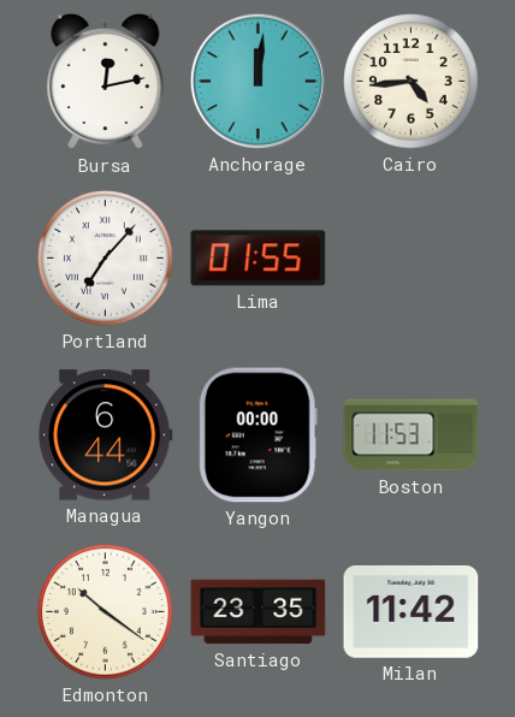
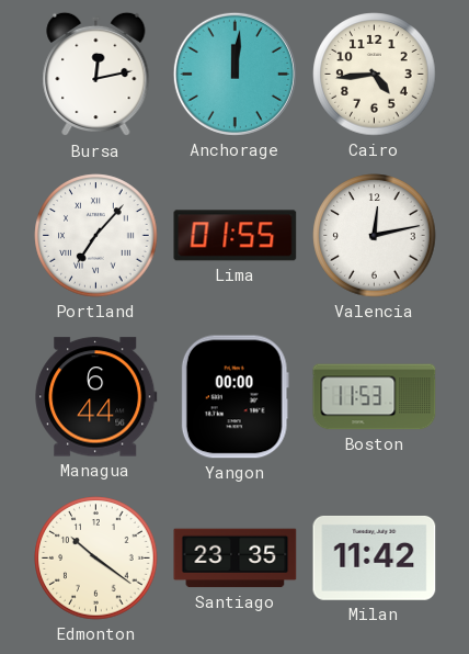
Valencia: none -> 12:13
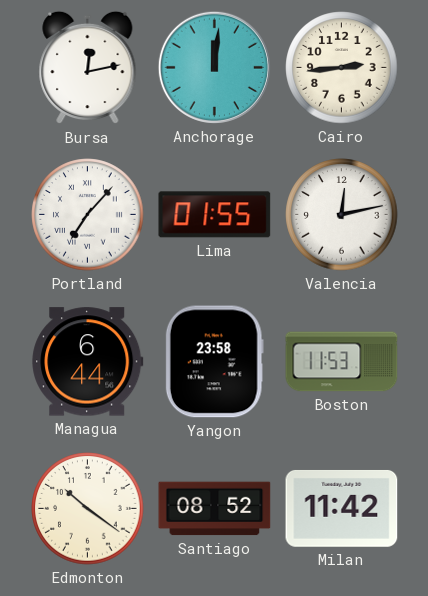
Cairo: 4:44 -> 2:44
Yangon: 00:00 -> 23:58
Santiago: 23:35 -> 08:52
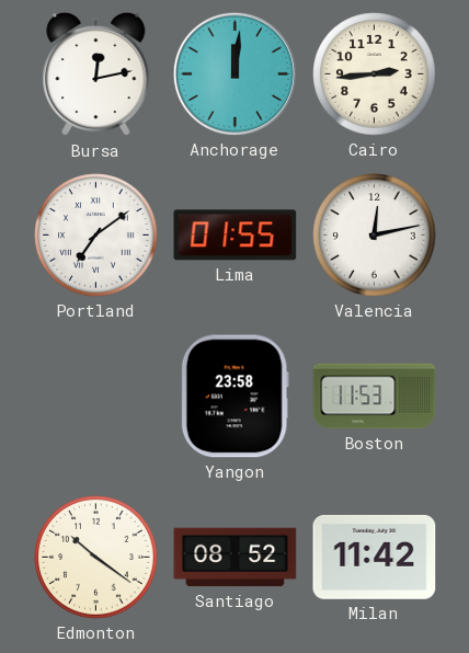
Portland: 7:07 -> 7:09
Managua: 6:44 -> none
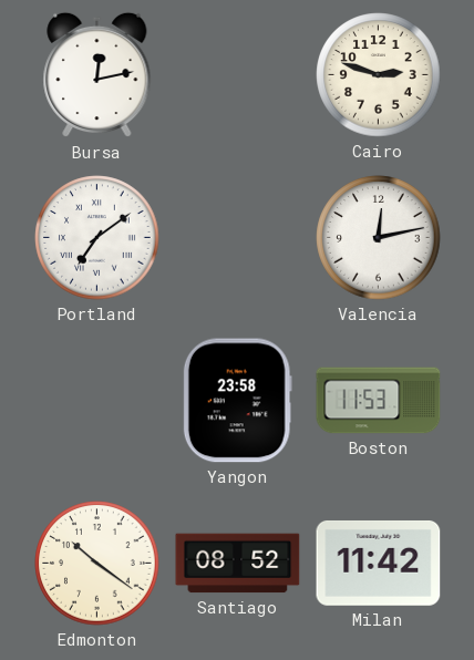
Anchorage: 12:01 -> none
Cairo: 2:44 -> 2:48
Lima: 01:55 -> none
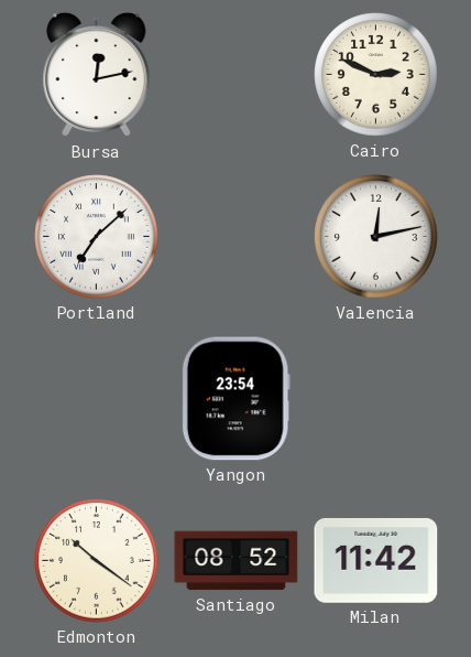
Cairo: 2:48 -> 2:49
Portland: 7:09 -> 7:08
Yangon: 23:58 -> 23:54
Boston: 11:53 -> none
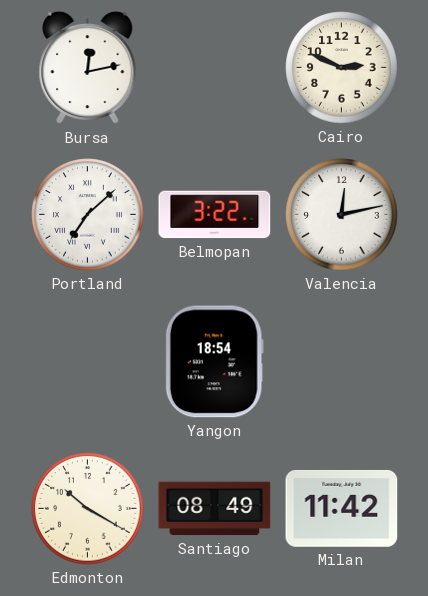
Belmopan: none -> 3:22
Yangon: 23:54 -> 18:54
Edmonton: 10:21 -> 10:20
Santiago: 08:52 -> 08:49
